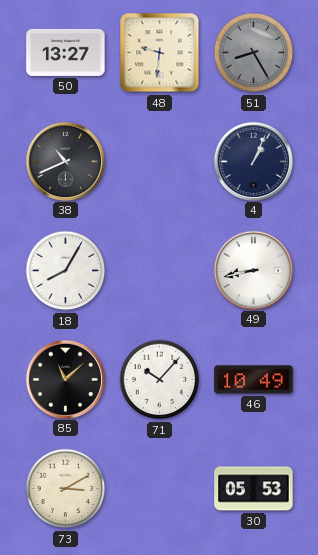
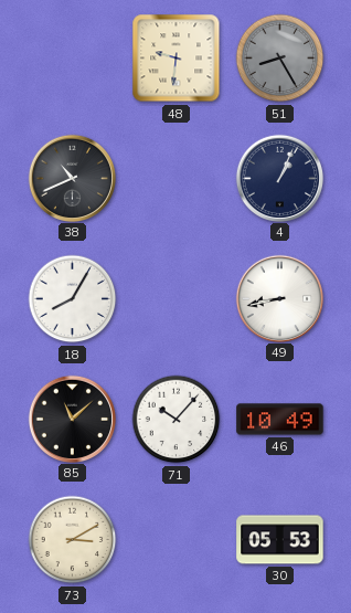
50: 13:27 -> none
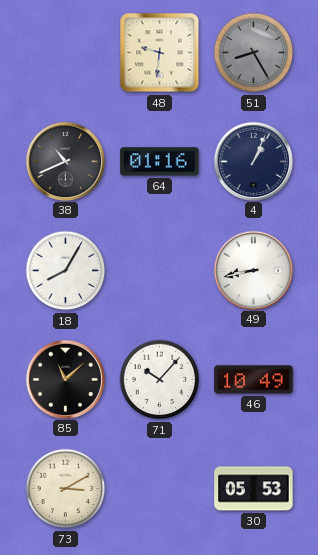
64: none -> 01:16
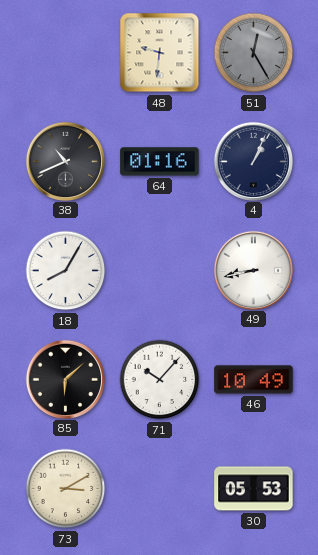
51: 8:25 -> 12:25
85: 11:08 -> 6:08
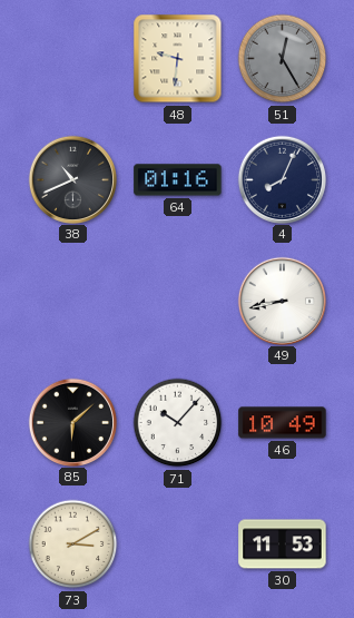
4: 1:04 -> 8:04
18: 8:05 -> none
30: 05:53 -> 11:53
